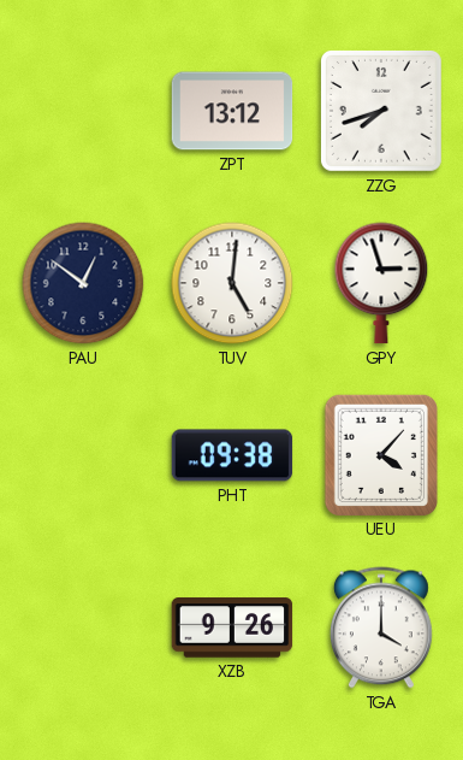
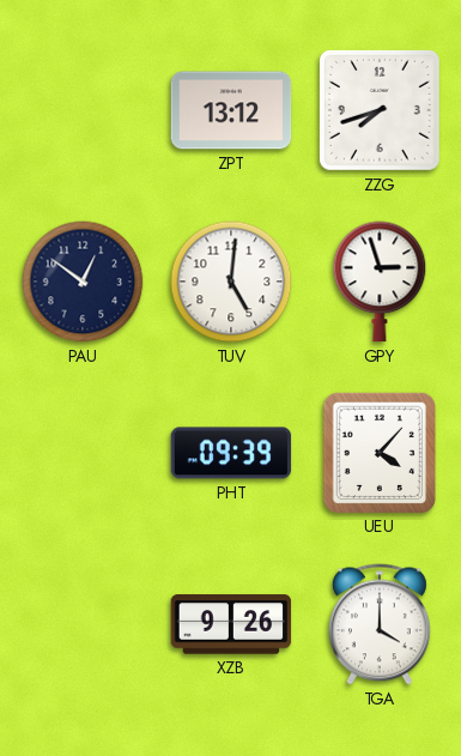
PHT: 09:38 -> 09:39
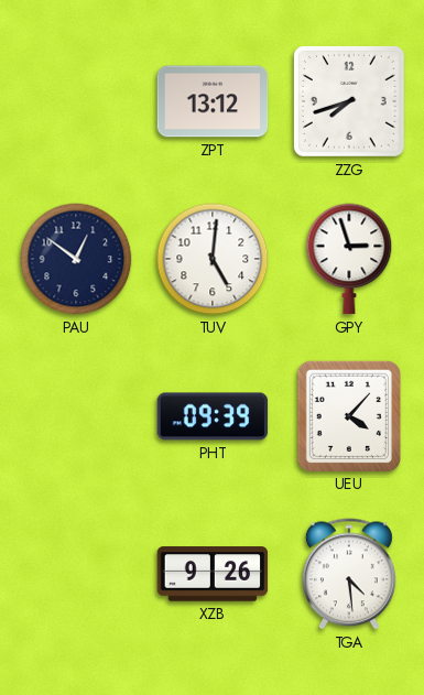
TGA: 4:00 -> 4:29
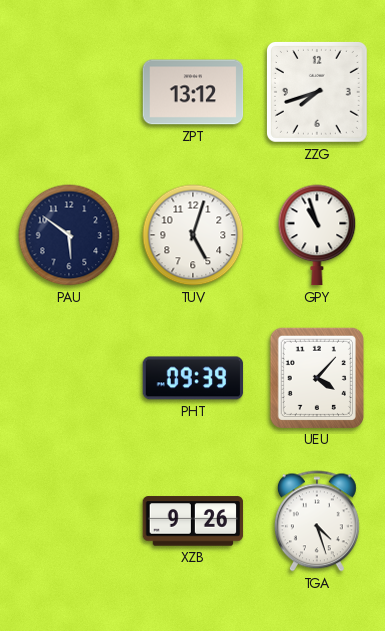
PAU: 12:51 -> 5:51
TUV: 5:01 -> 5:03
GPY: 2:57 -> 10:57
TGA: 4:29 -> 4:27
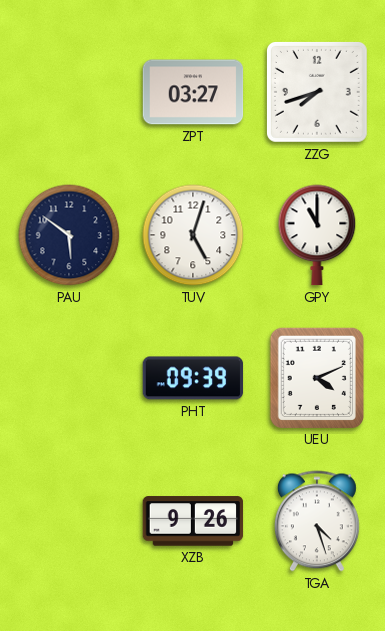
ZPT: 13:12 -> 03:27
GPY: 10:57 -> 11:00
UEU: 4:07 -> 4:11
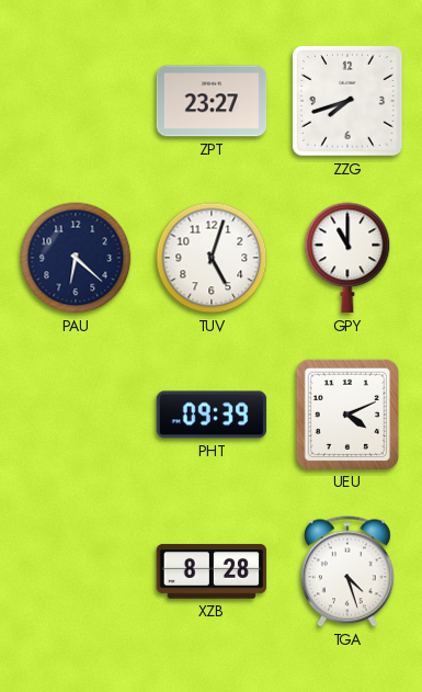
ZPT: 03:27 -> 23:27
PAU: 5:51 -> 6:22
XZB: 9:26 -> 8:28
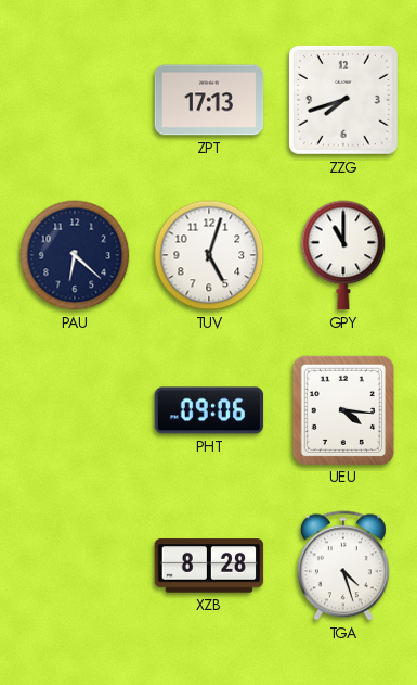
ZPT: 23:27 -> 17:13
PHT: 09:39 -> 09:06
UEU: 4:11 -> 4:16
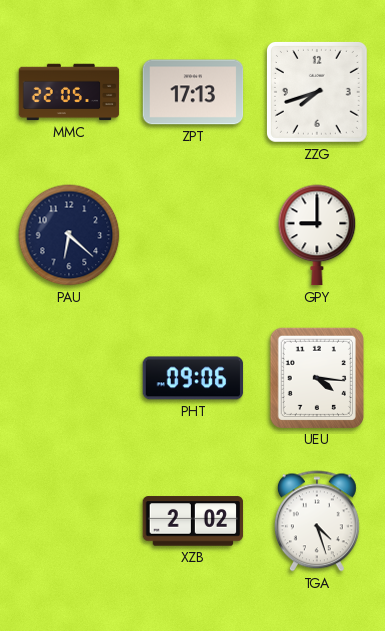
MMC: none -> 22:05
TUV: 5:03 -> none
GPY: 11:00 -> 9:00
XZB: 8:28 -> 2:02
